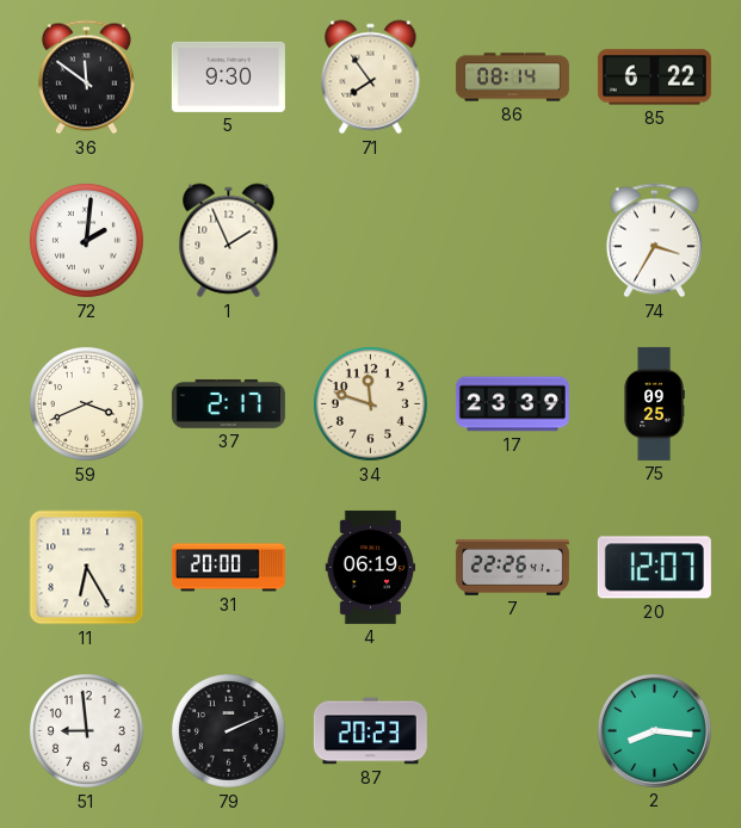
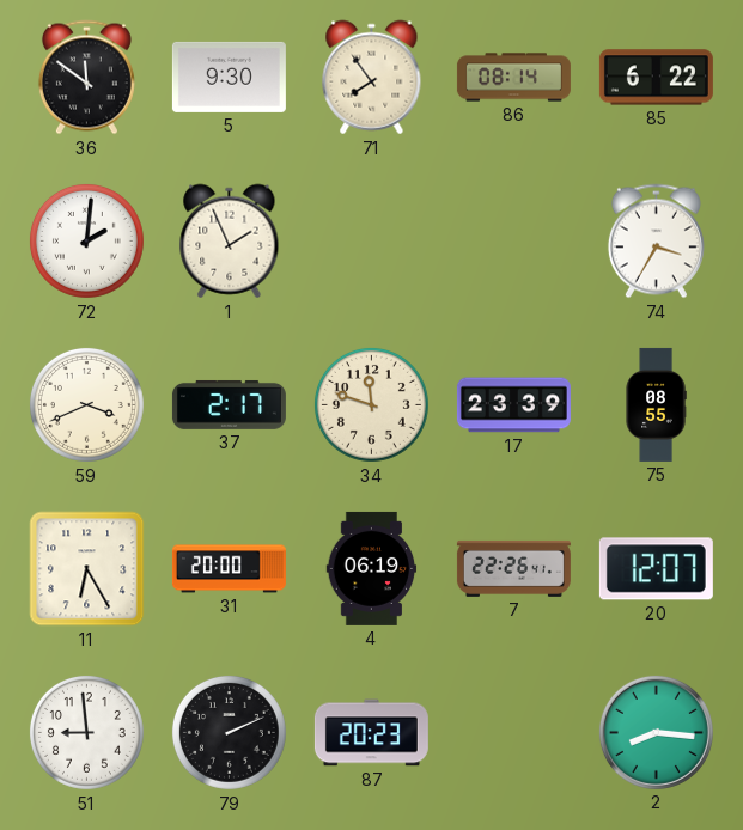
75: 09:25 -> 08:55
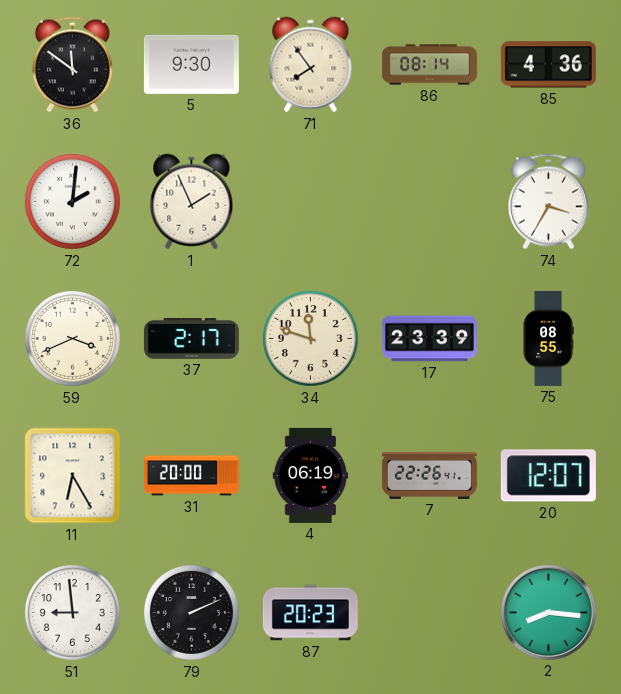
85: 6:22 -> 4:36
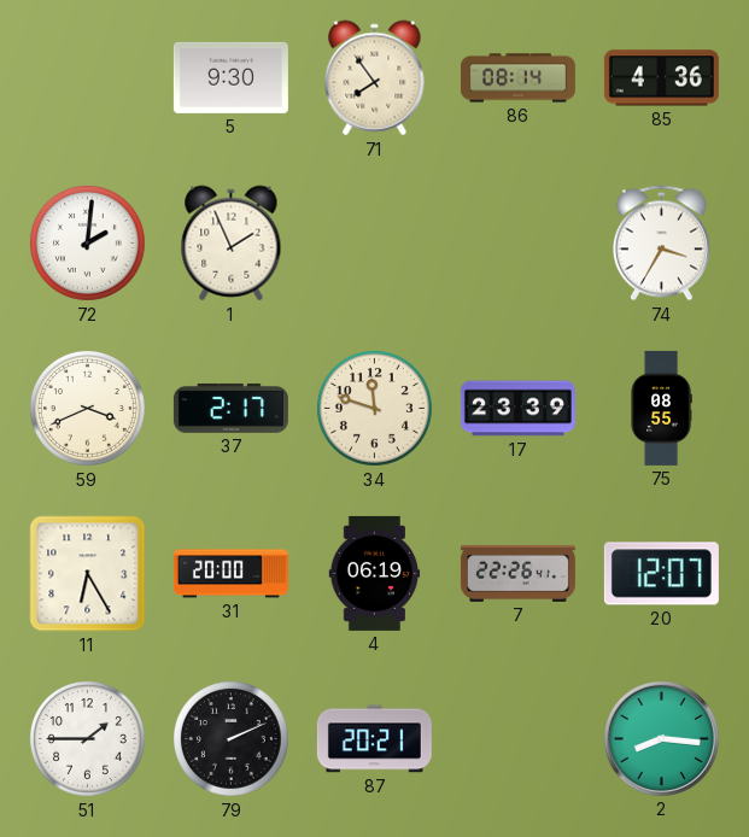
36: 11:51 -> none
51: 8:59 -> 1:45
87: 20:23 -> 20:21
